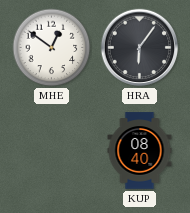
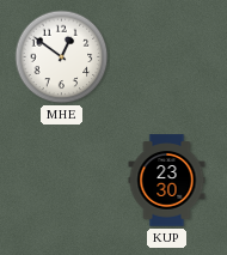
HRA: 6:06 -> none
KUP: 08:40 -> 23:30
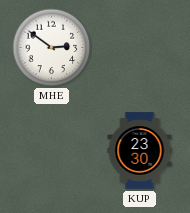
MHE: 12:51 -> 2:51
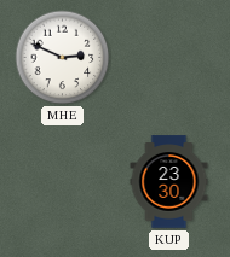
MHE: 2:51 -> 2:49
